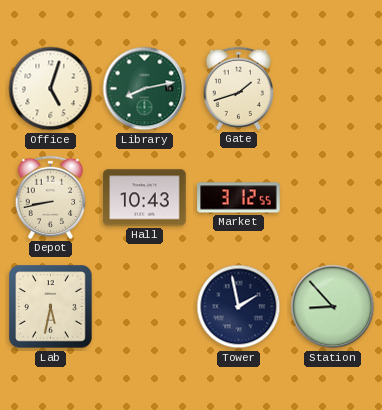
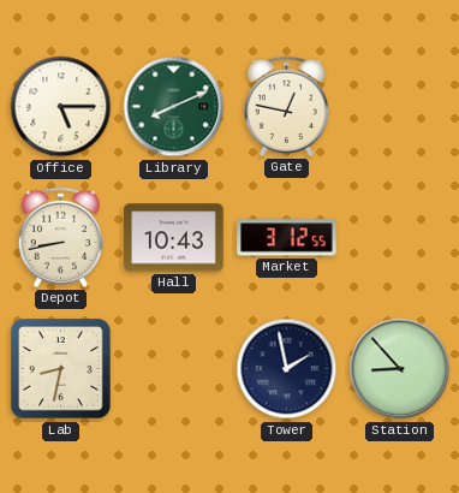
Office: 5:03 -> 5:15
Library: 8:13 -> 8:11
Gate: 1:42 -> 12:47
Lab: 5:32 -> 8:32
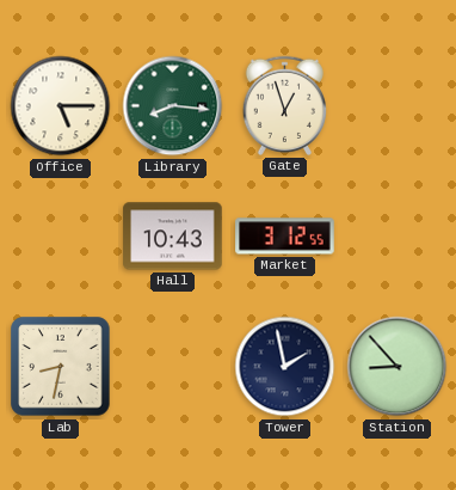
Library: 8:11 -> 8:16
Gate: 12:47 -> 12:57
Depot: 8:43 -> none
